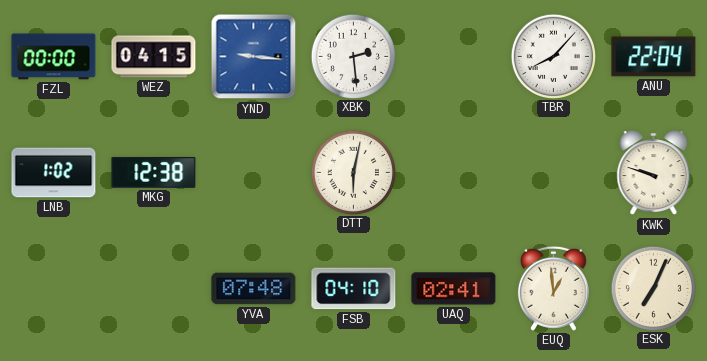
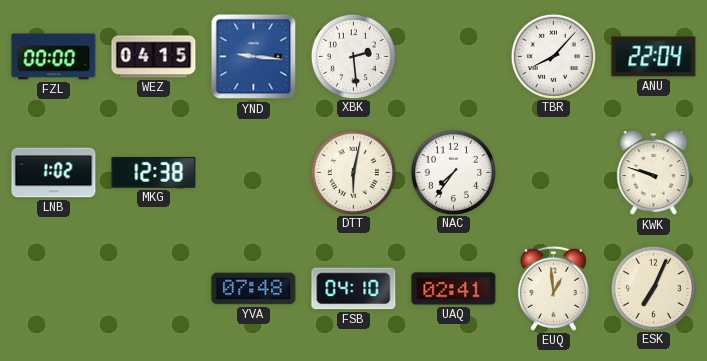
NAC: none -> 7:36
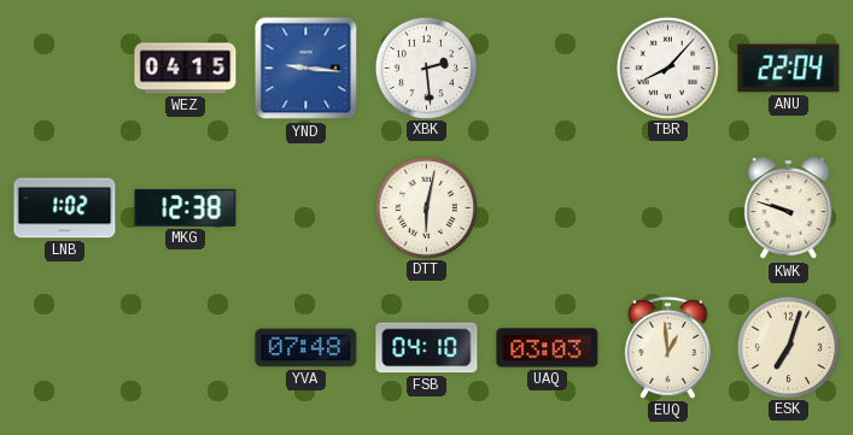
FZL: 00:00 -> none
NAC: 7:36 -> none
UAQ: 02:41 -> 03:03
ESK: 7:04 -> 7:03
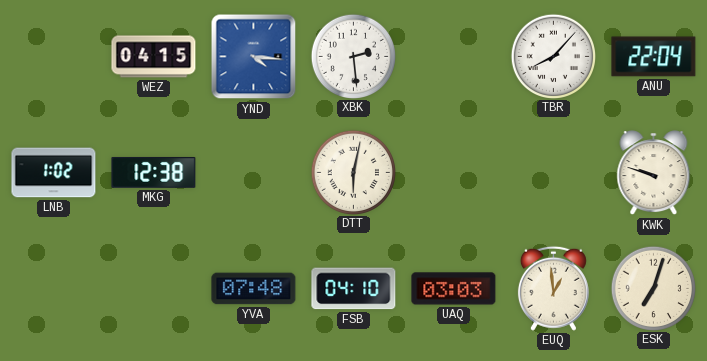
YND: 9:16 -> 4:16
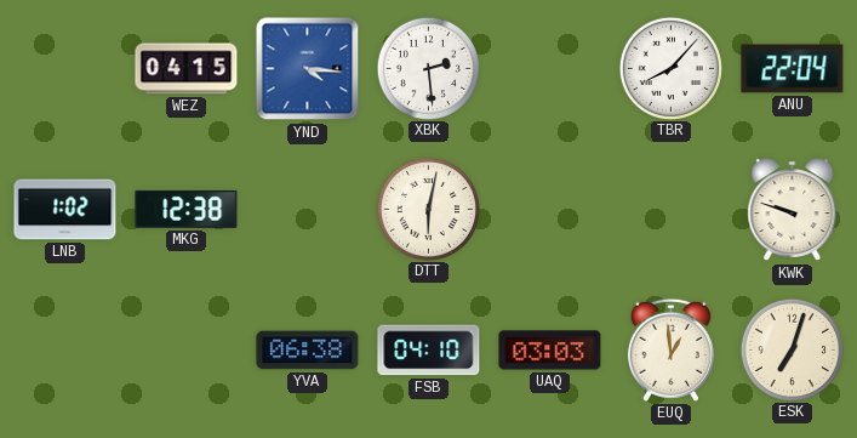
YVA: 07:48 -> 06:38
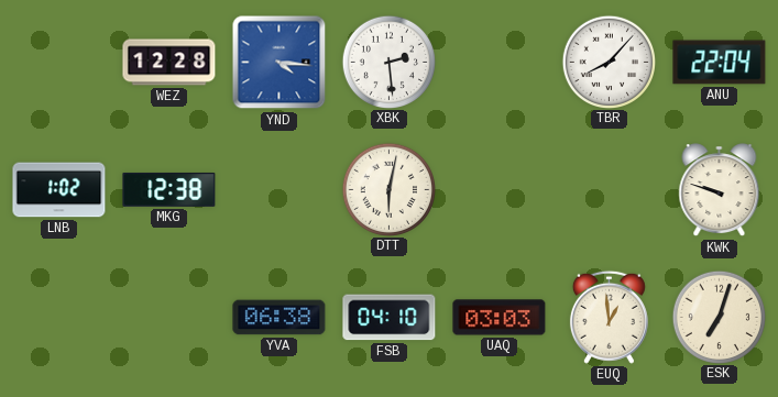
WEZ: 04:15 -> 12:28
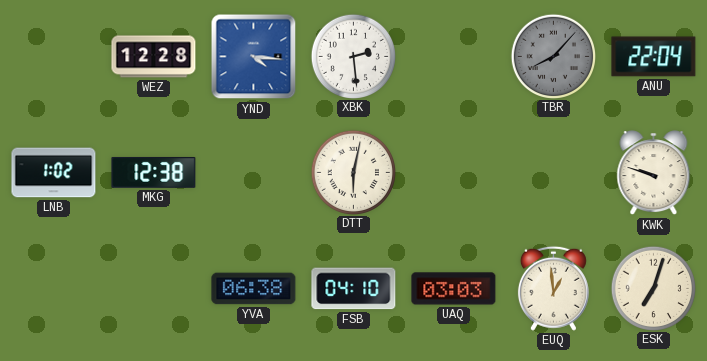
TBR dial: white -> grey
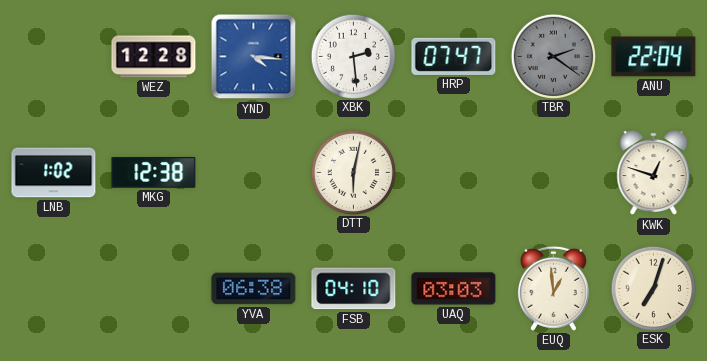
HRP: none -> 07:47
TBR: 8:07 -> 2:21
KWK: 9:48 -> 12:48
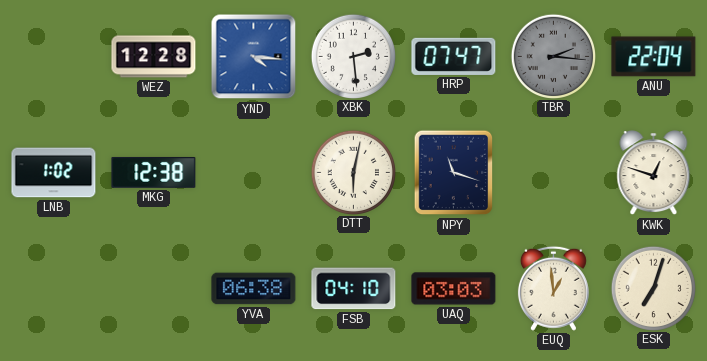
TBR: 2:21 -> 2:16
NPY: none -> 11:18
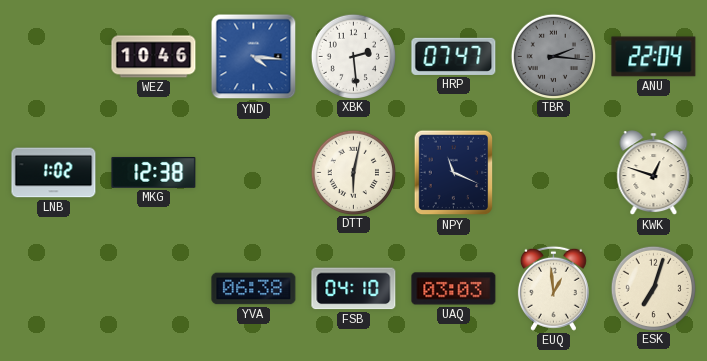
WEZ: 12:28 -> 10:46
NPY: 11:18 -> 11:19
